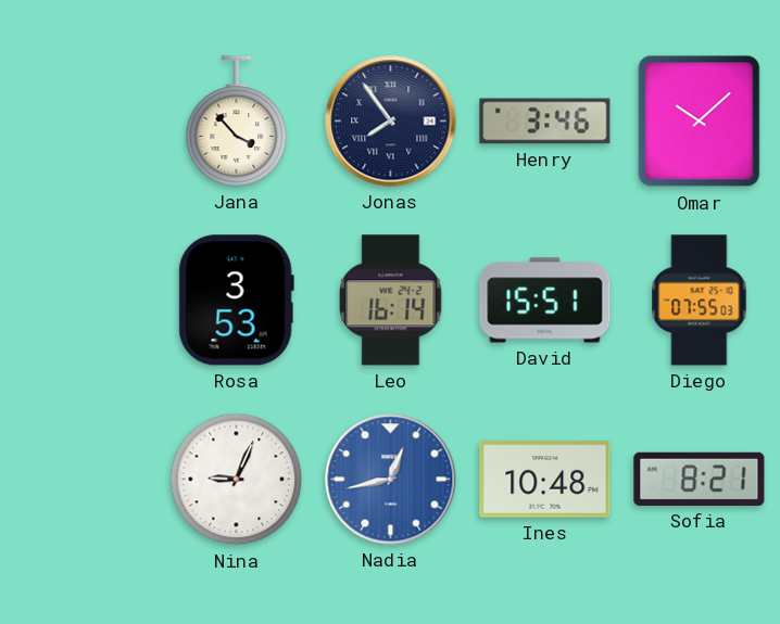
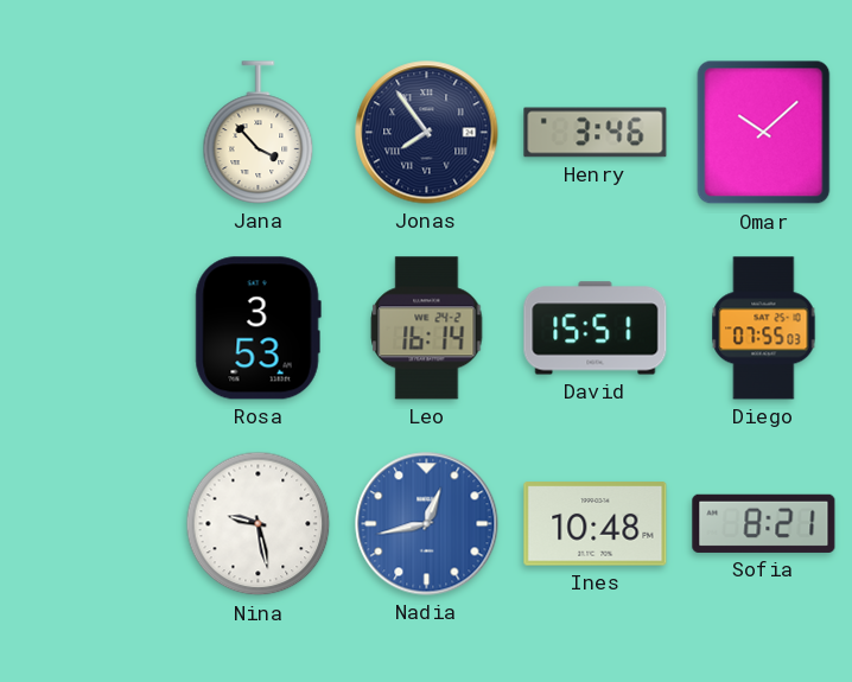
Nina: 9:04 -> 9:28
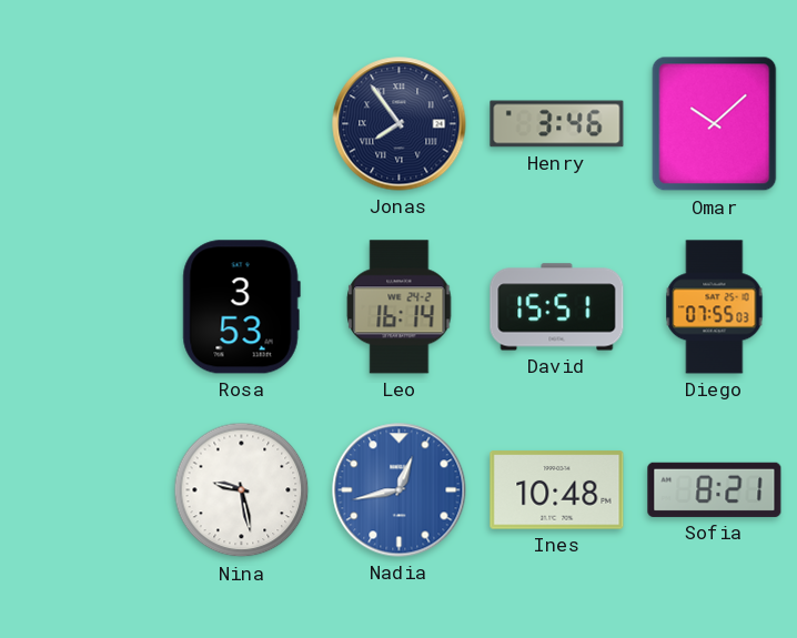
Jana: 3:53 -> none
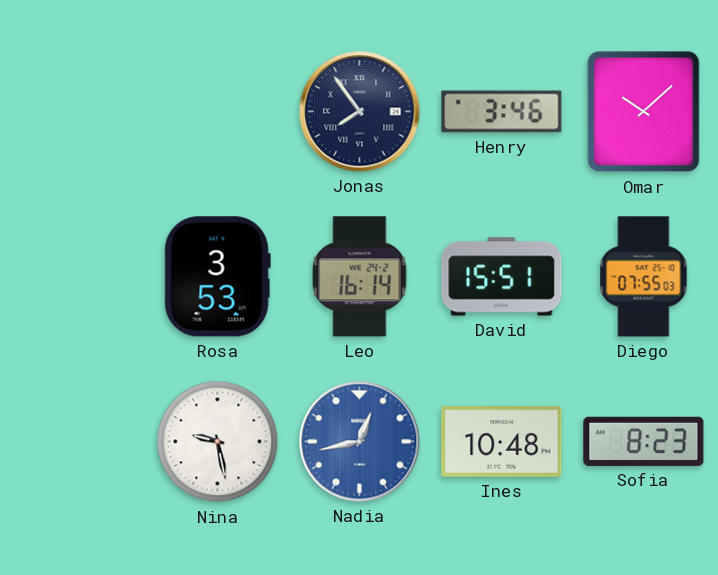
Sofia: 8:21 -> 8:23
